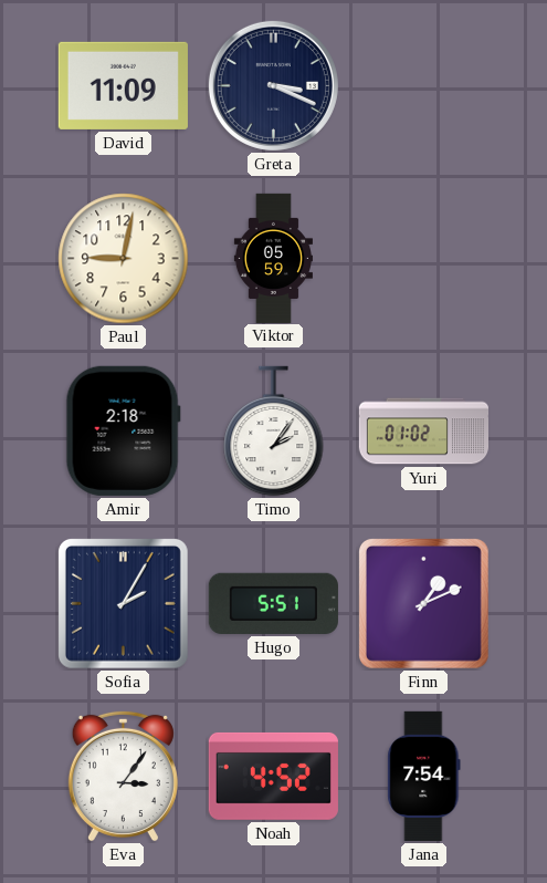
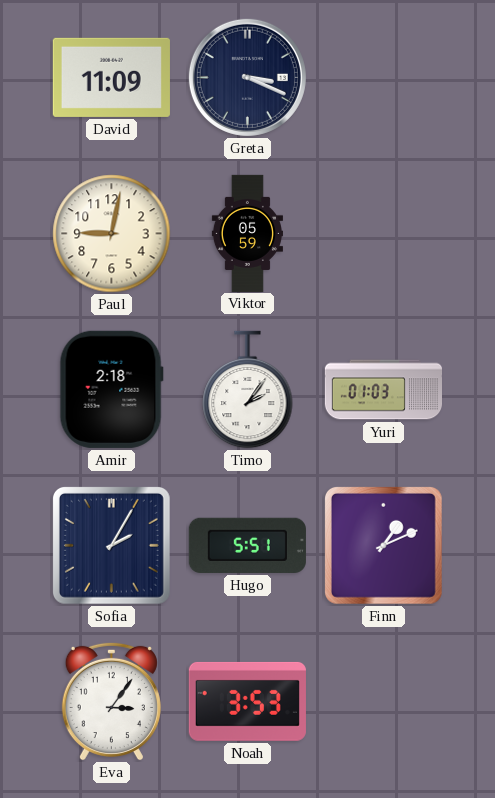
Yuri: 01:02 -> 01:03
Noah: 4:52 -> 3:53
Jana: 7:54 -> none
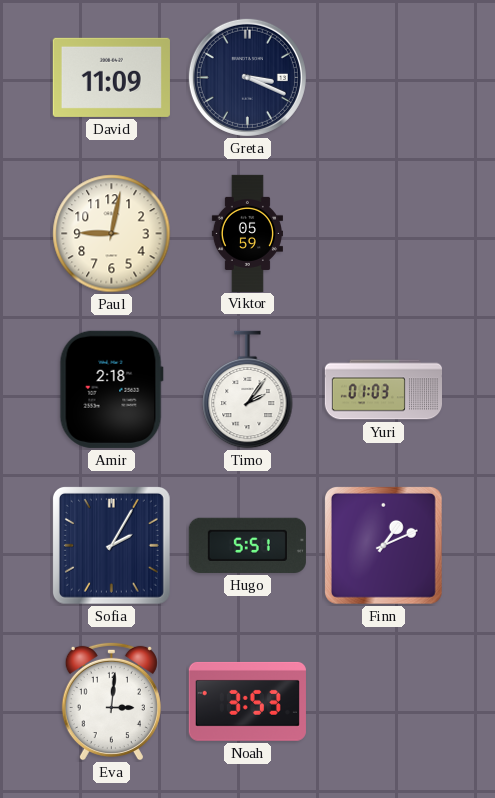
Eva: 3:06 -> 3:01
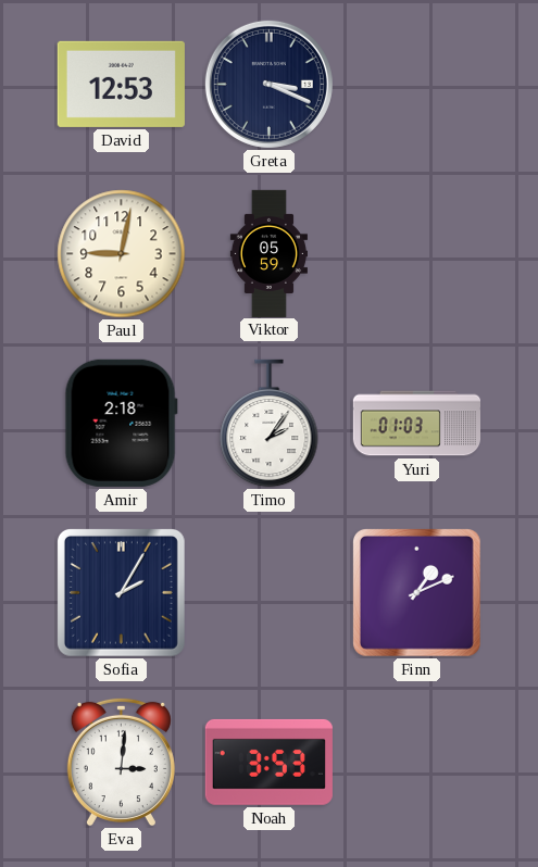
David: 11:09 -> 12:53
Hugo: 5:51 -> none
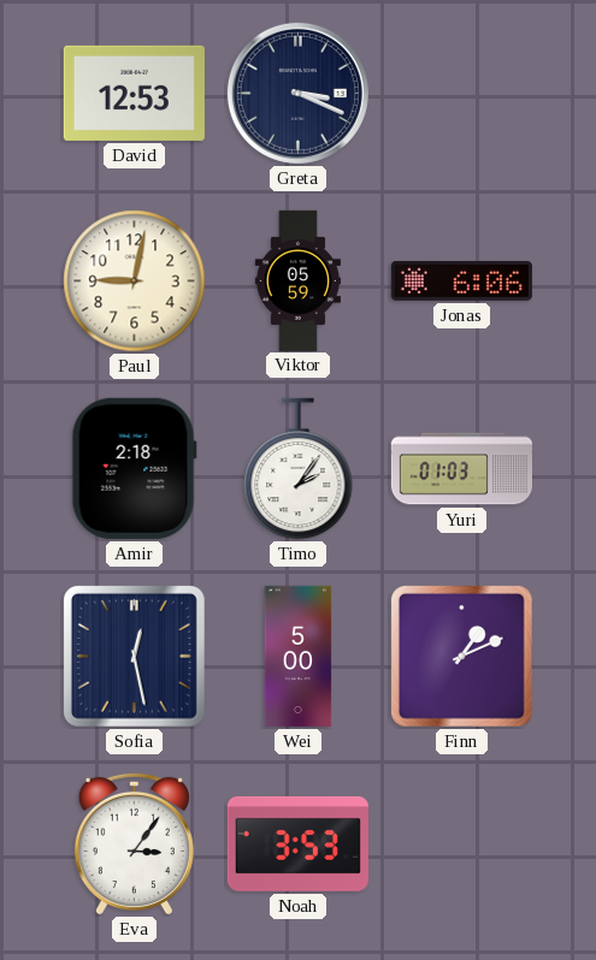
Jonas: none -> 6:06
Sofia: 2:05 -> 12:28
Wei: none -> 5:00
Eva: 3:01 -> 3:06
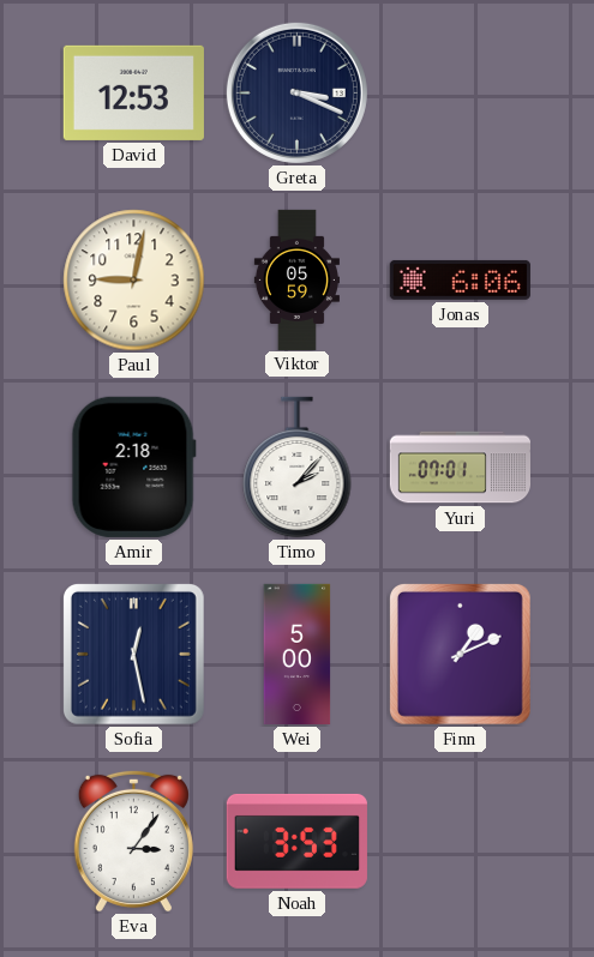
Timo: 2:06 -> 2:07
Yuri: 01:03 -> 07:01
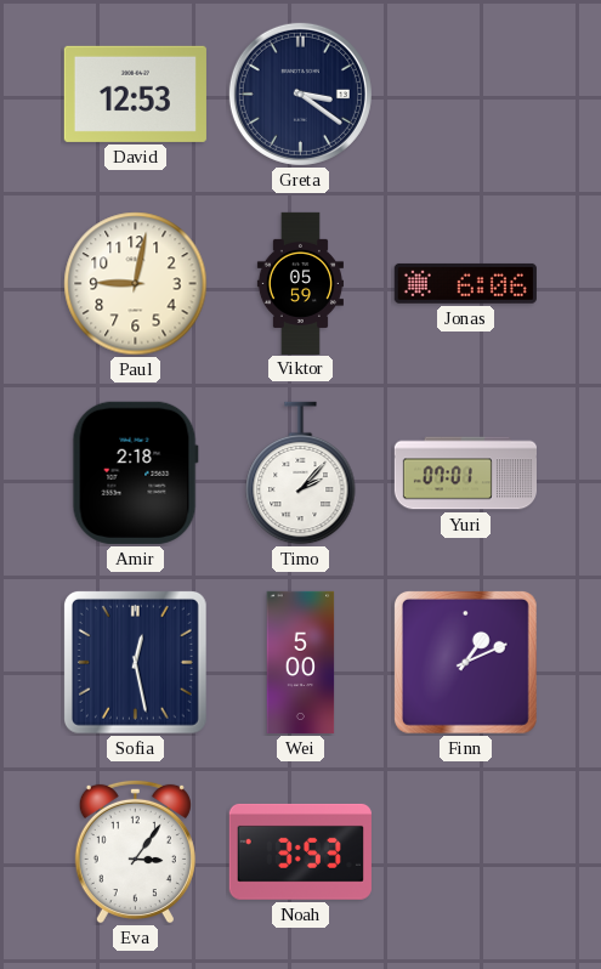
Greta: 3:19 -> 3:21
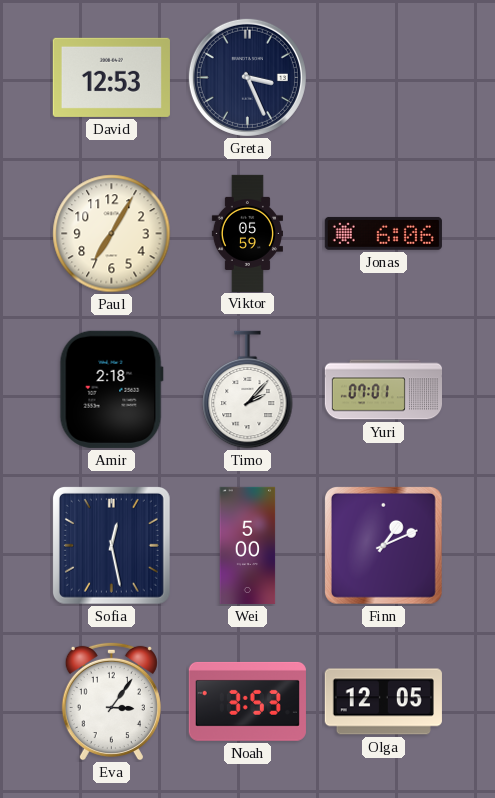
Greta: 3:21 -> 3:26
Paul: 9:02 -> 7:05
Olga: none -> 12:05
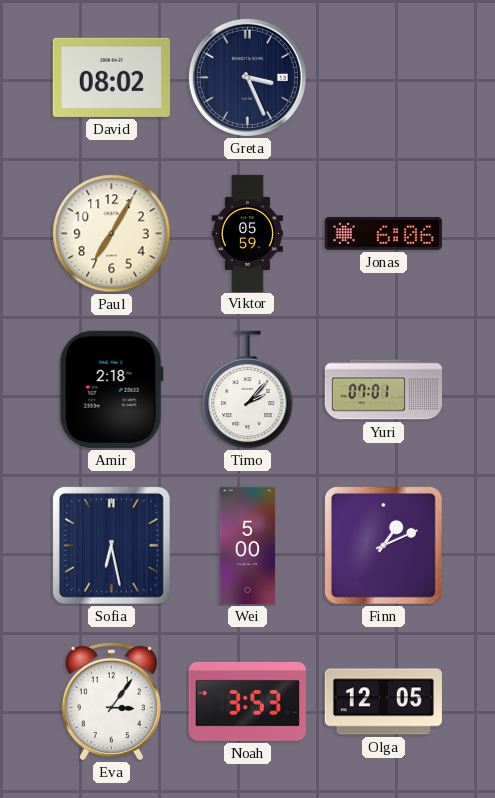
David: 12:53 -> 08:02
Sofia: 12:28 -> 6:28
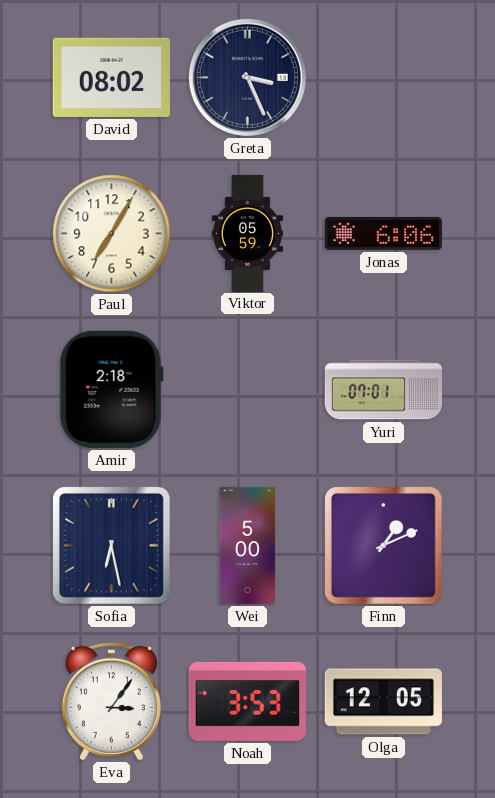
Timo: 2:07 -> none
